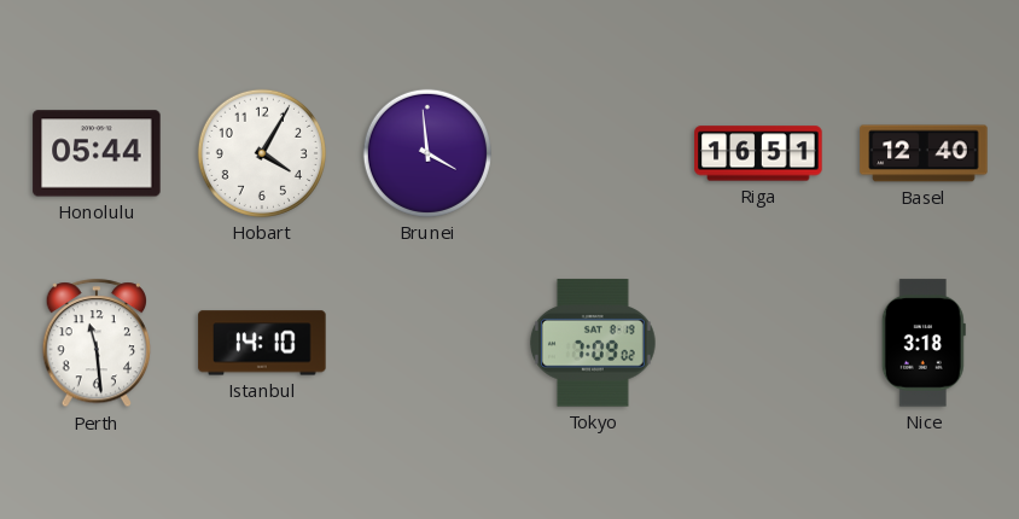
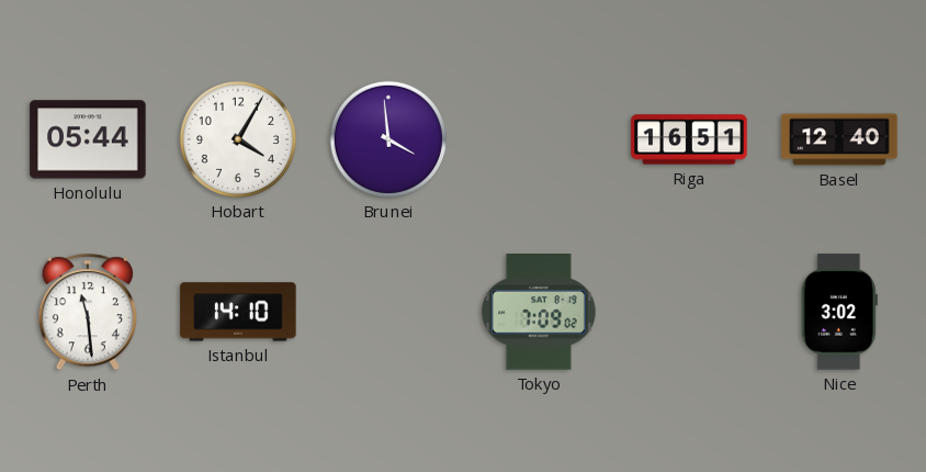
Nice: 3:18 -> 3:02
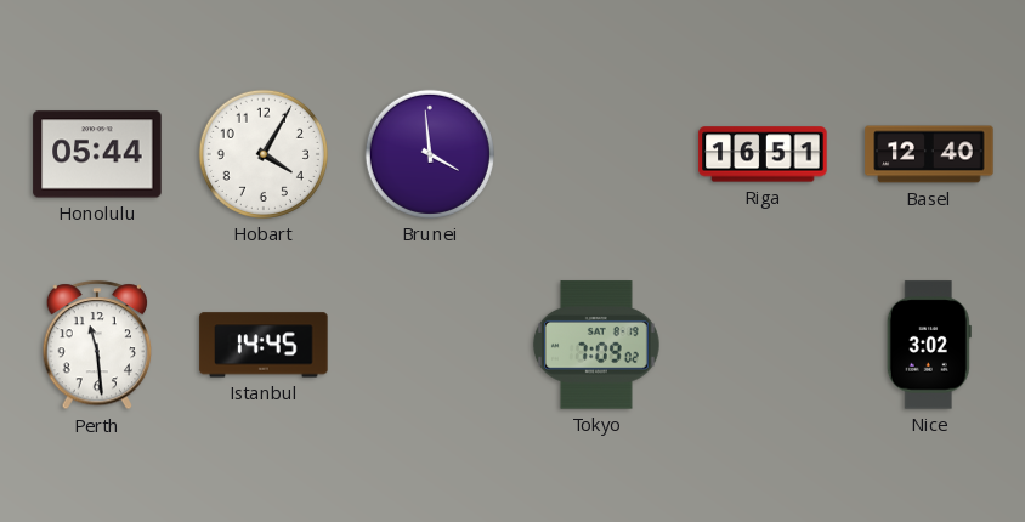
Istanbul: 14:10 -> 14:45
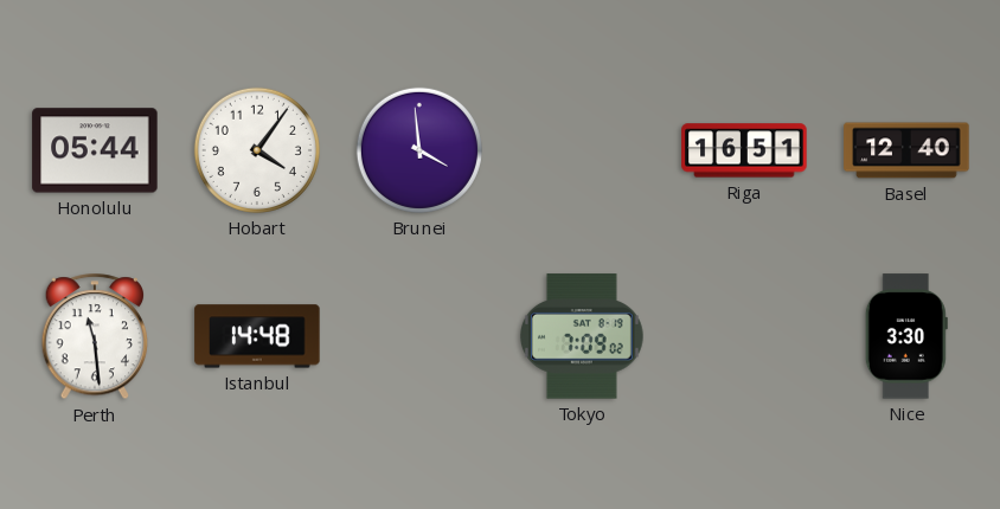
Hobart: 4:05 -> 4:06
Istanbul: 14:45 -> 14:48
Nice: 3:02 -> 3:30
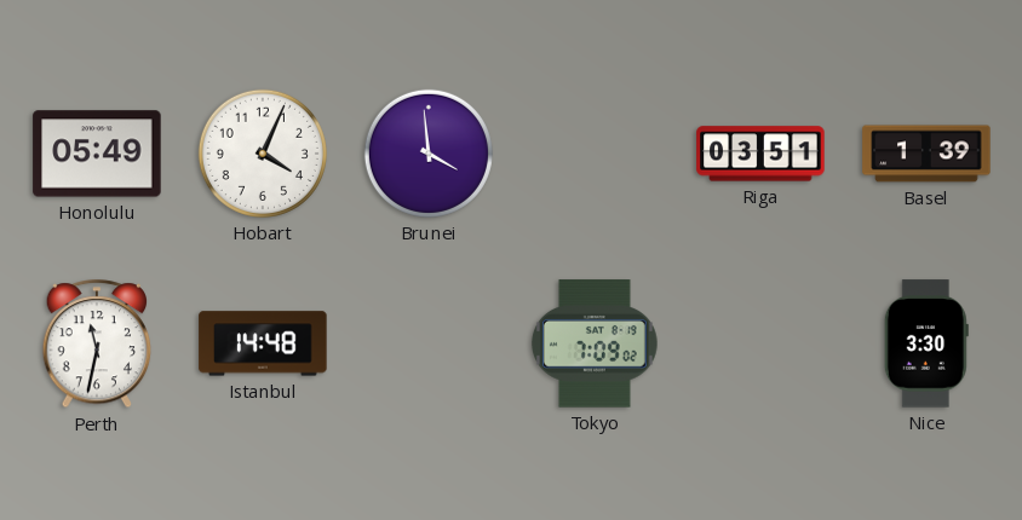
Honolulu: 05:44 -> 05:49
Hobart: 4:06 -> 4:04
Riga: 16:51 -> 03:51
Basel: 12:40 -> 1:39
Perth: 11:29 -> 11:32
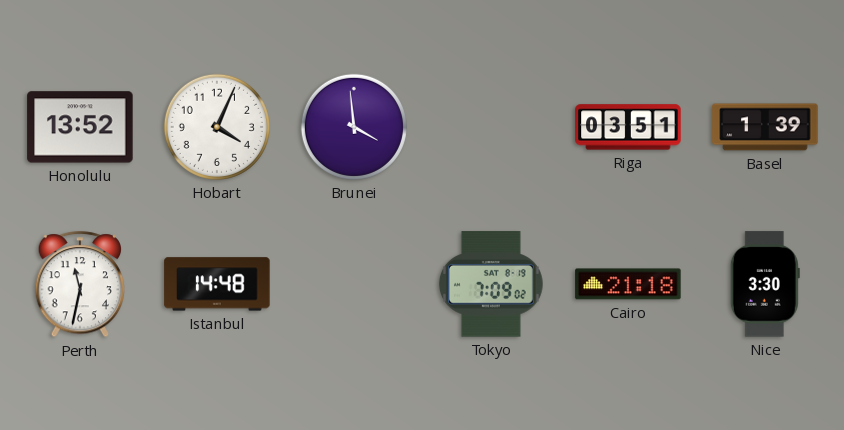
Honolulu: 05:49 -> 13:52
Cairo: none -> 21:18
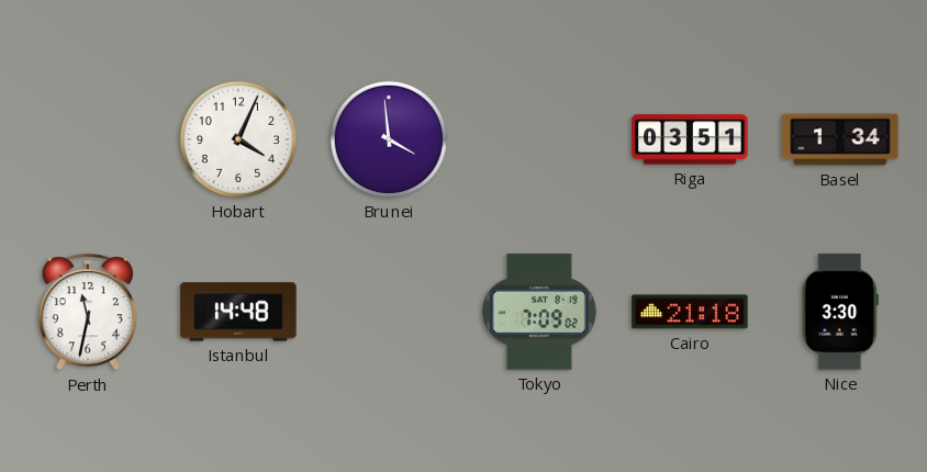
Honolulu: 13:52 -> none
Basel: 1:39 -> 1:34
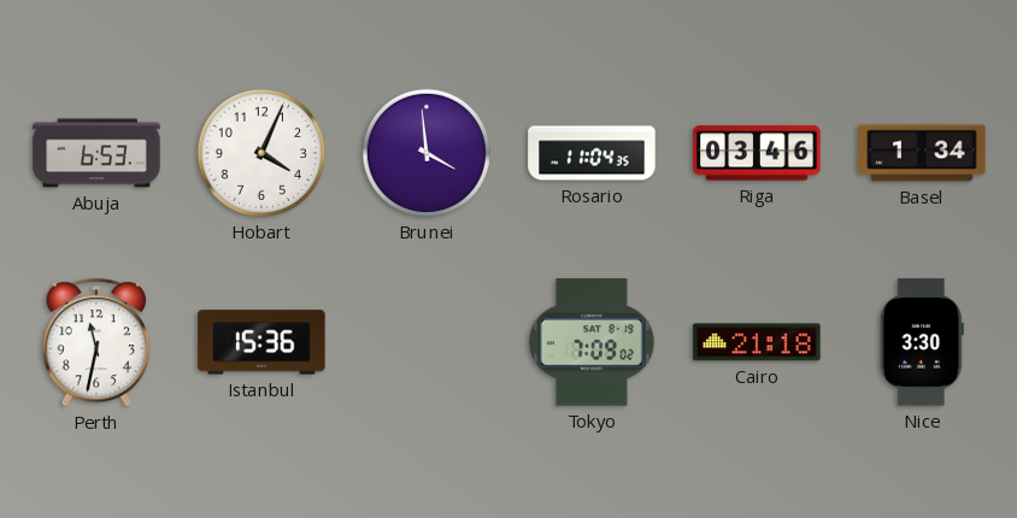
Abuja: none -> 6:53
Rosario: none -> 11:04
Riga: 03:51 -> 03:46
Istanbul: 14:48 -> 15:36
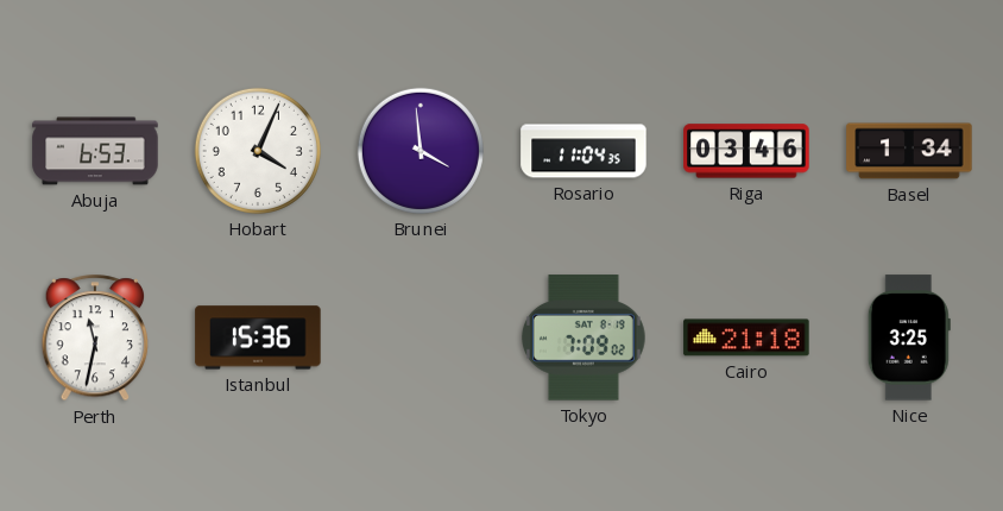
Nice: 3:30 -> 3:25
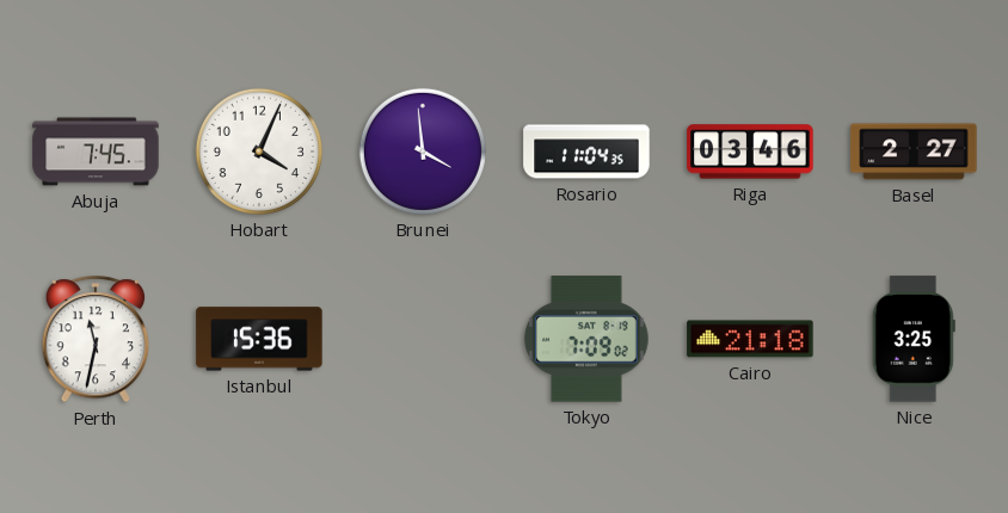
Abuja: 6:53 -> 7:45
Basel: 1:34 -> 2:27
